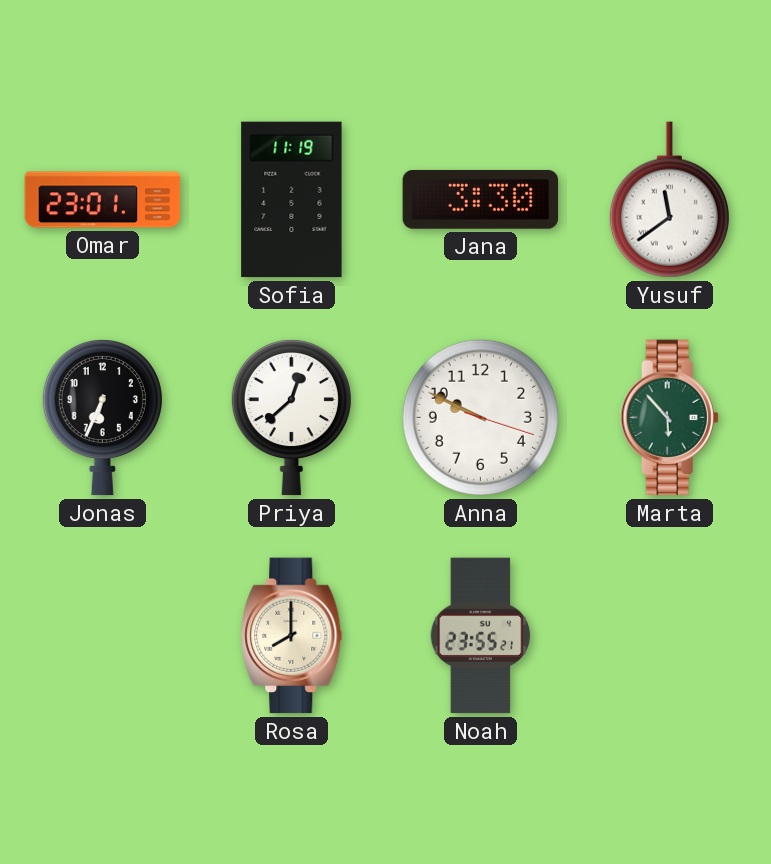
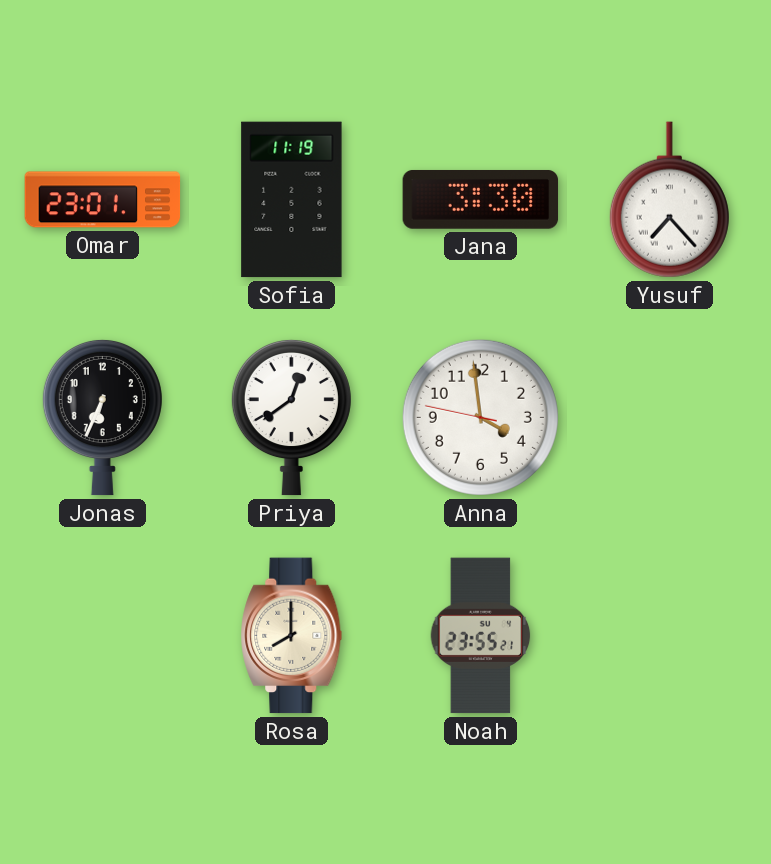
Yusuf: 11:39 -> 7:23
Priya: 12:38 -> 12:39
Anna: 9:49 -> 3:58
Marta: 5:53 -> none
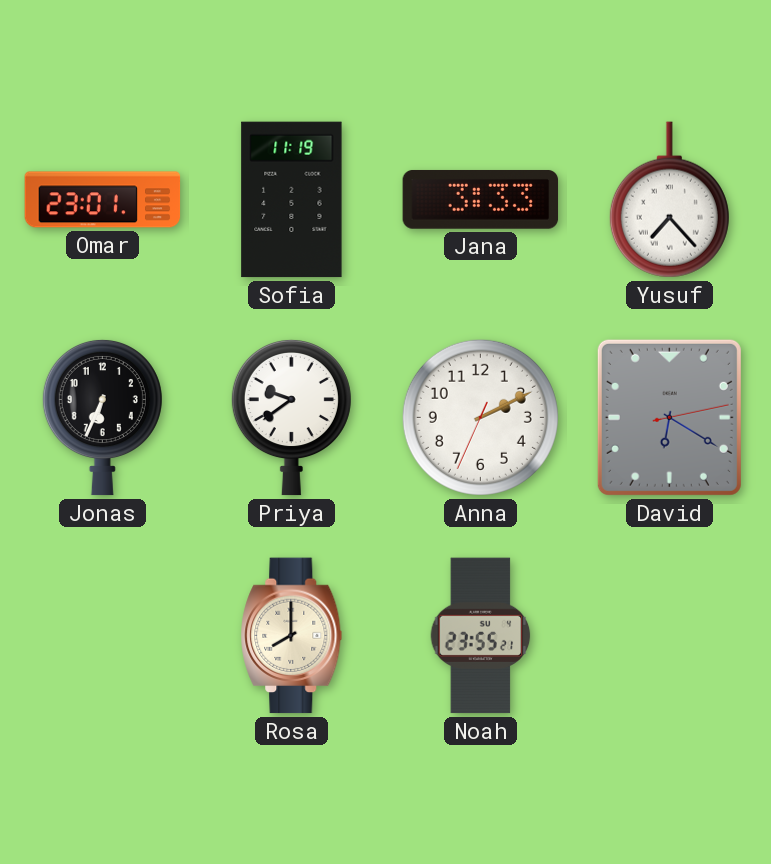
Jana: 3:30 -> 3:33
Priya: 12:39 -> 9:39
Anna: 3:58 -> 2:10
David: none -> 6:20
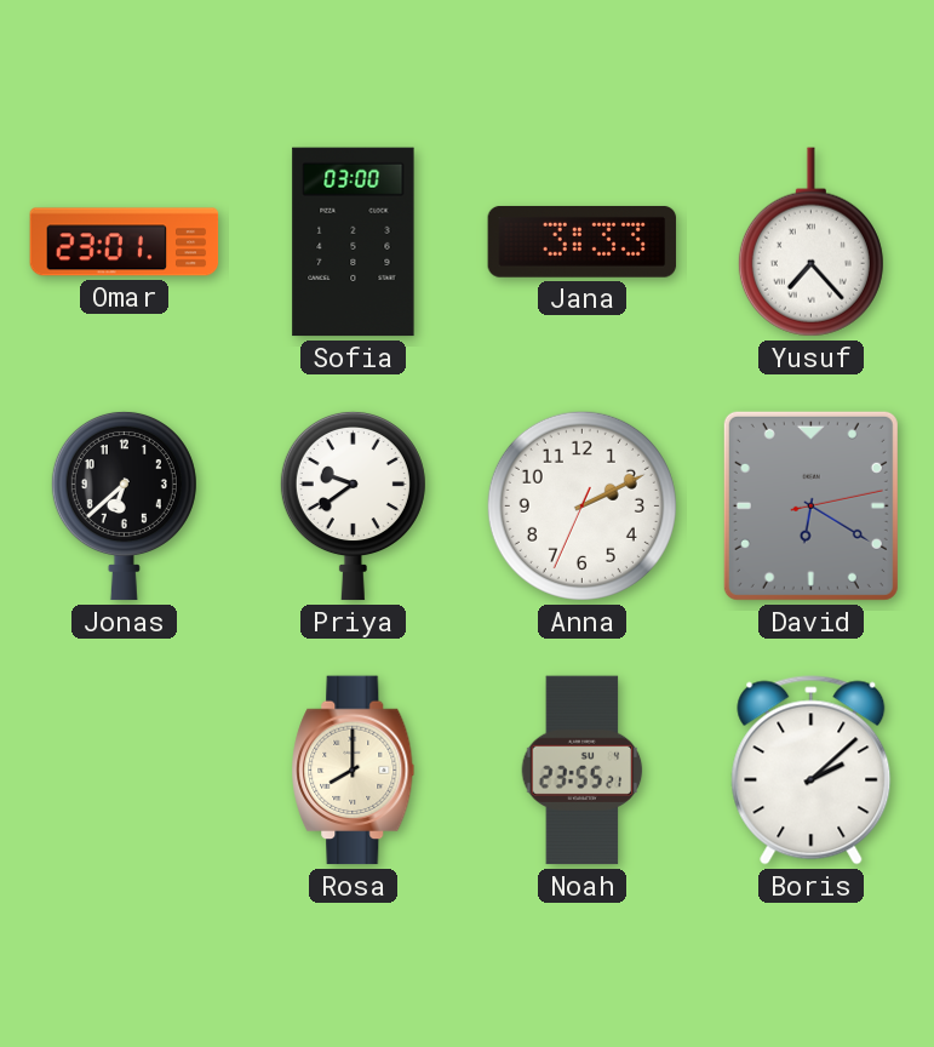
Sofia: 11:19 -> 03:00
Jonas: 6:34 -> 6:38
Boris: none -> 2:08
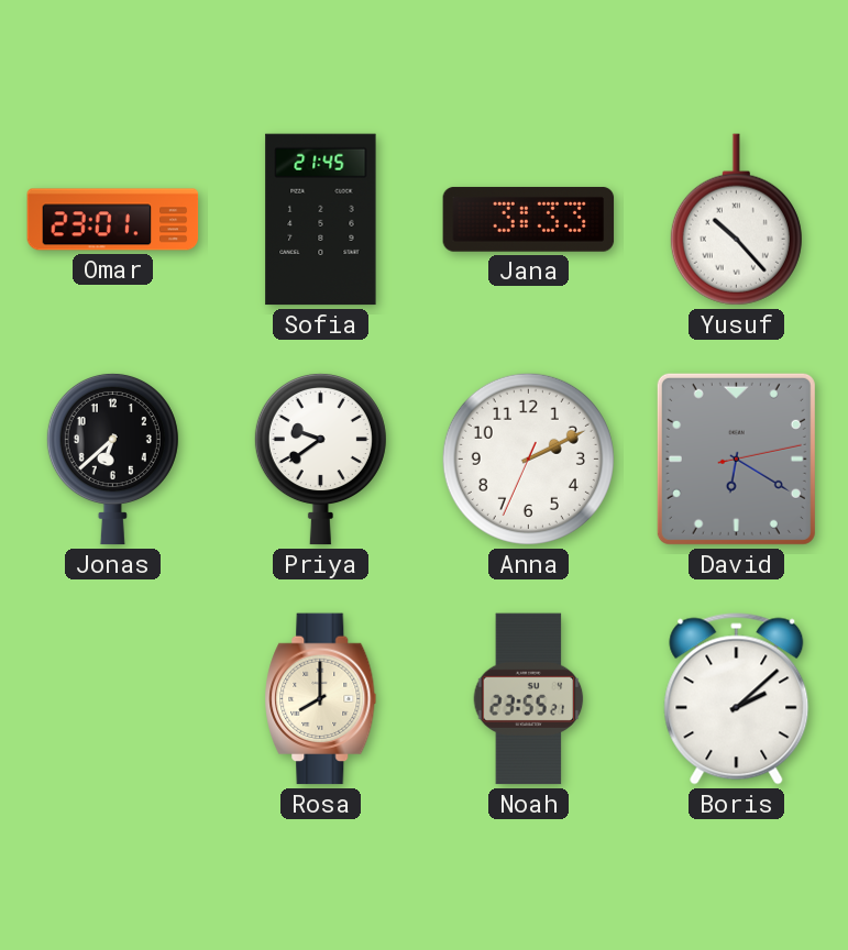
Sofia: 03:00 -> 21:45
Yusuf: 7:23 -> 10:23
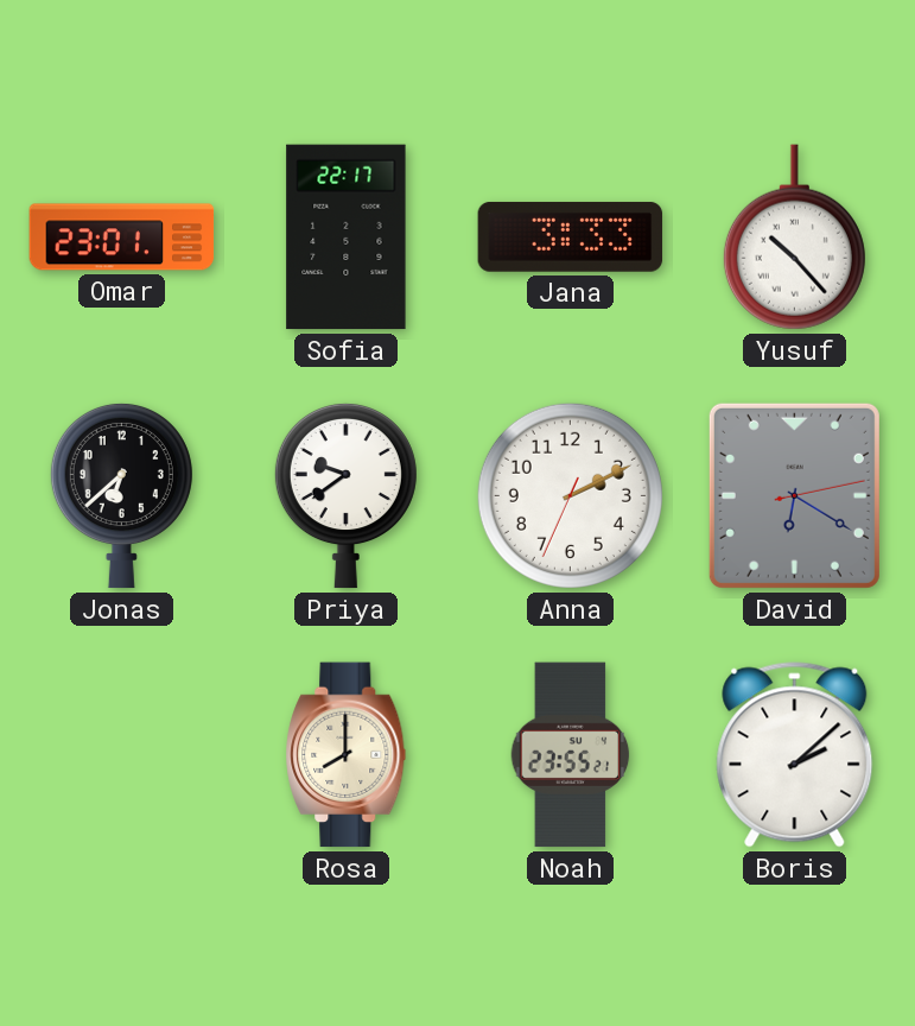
Sofia: 21:45 -> 22:17
